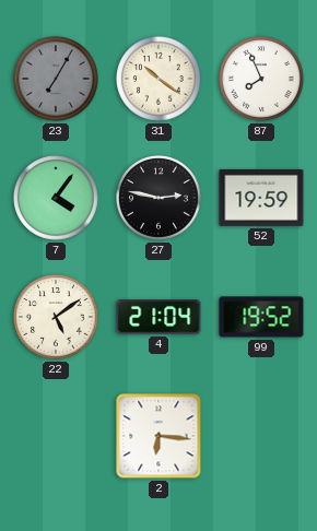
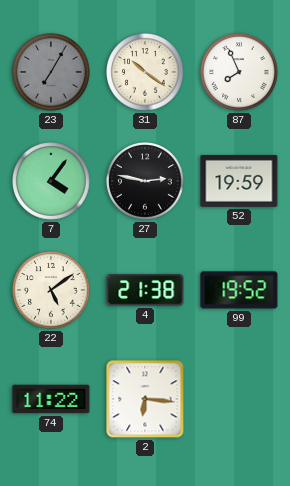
4: 21:04 -> 21:38
74: none -> 11:22
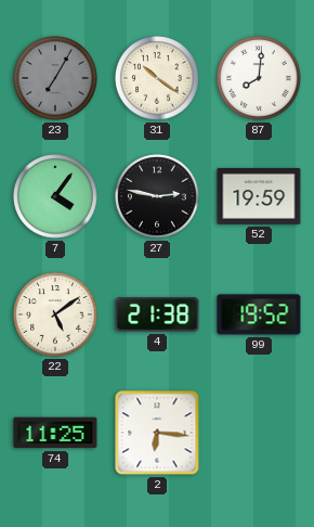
87: 7:56 -> 8:01
74: 11:22 -> 11:25
